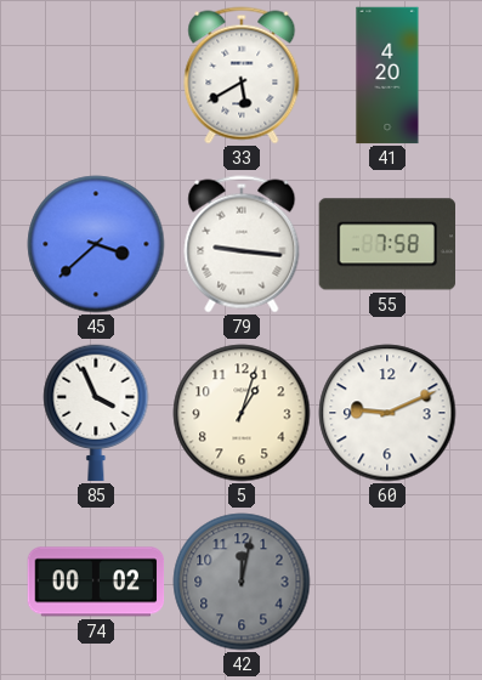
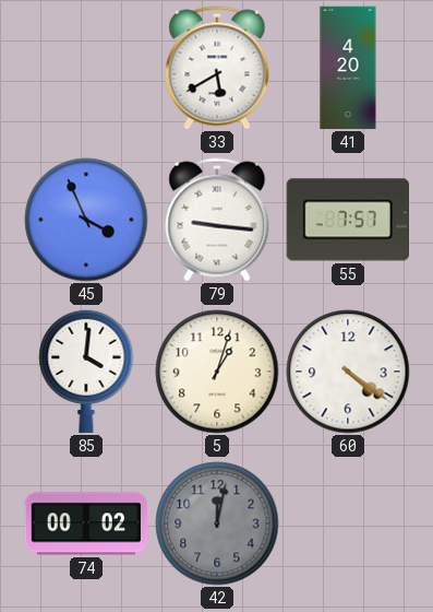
45: 3:38 -> 3:56
55: 7:58 -> 7:57
85: 3:56 -> 4:01
60: 9:11 -> 4:21
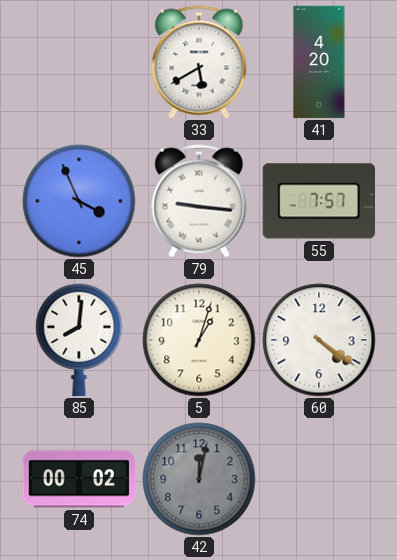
85: 4:01 -> 8:01
